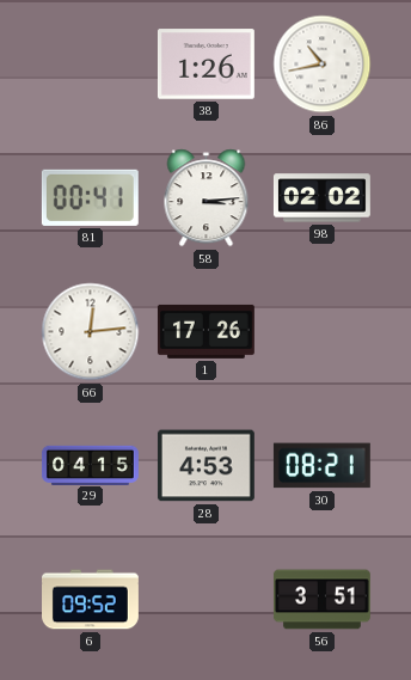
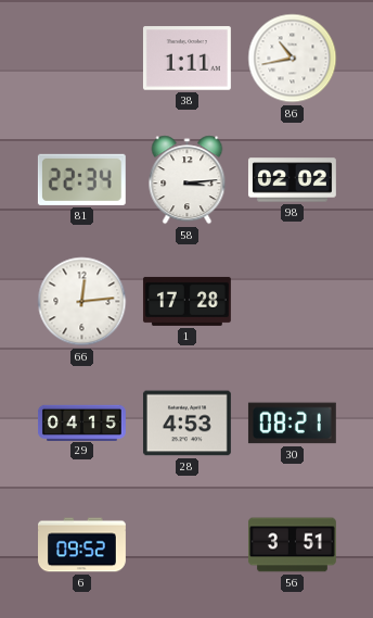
38: 1:26 -> 1:11
81: 00:41 -> 22:34
1: 17:26 -> 17:28
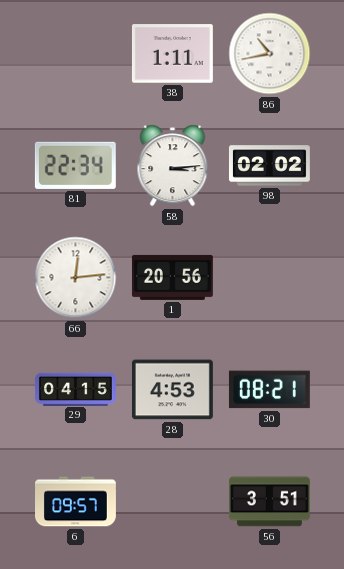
1: 17:28 -> 20:56
6: 09:52 -> 09:57
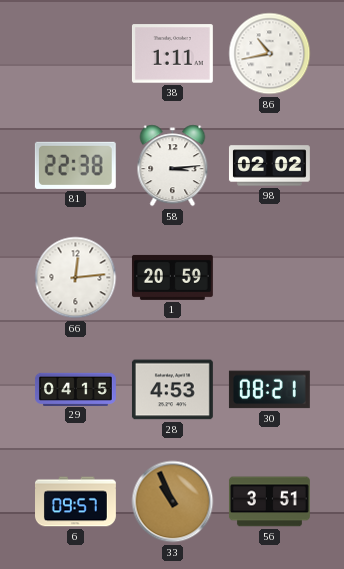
81: 22:34 -> 22:38
1: 20:56 -> 20:59
33: none -> 10:56
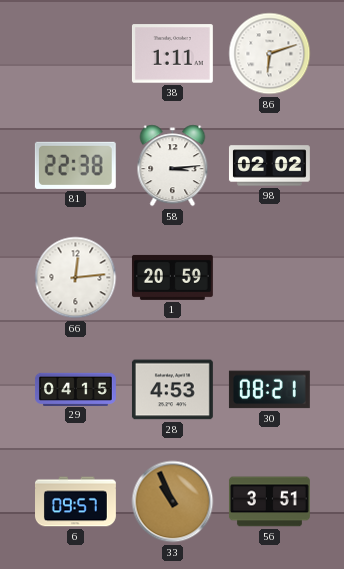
86: 10:43 -> 6:12
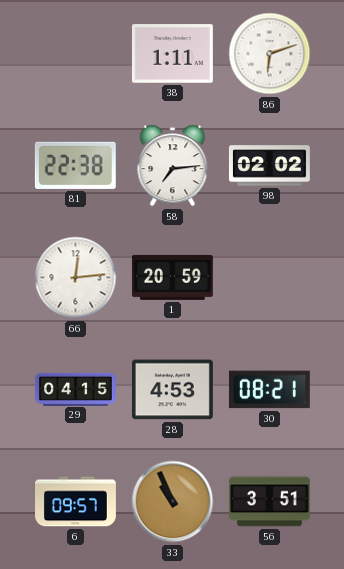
58: 3:14 -> 7:14
